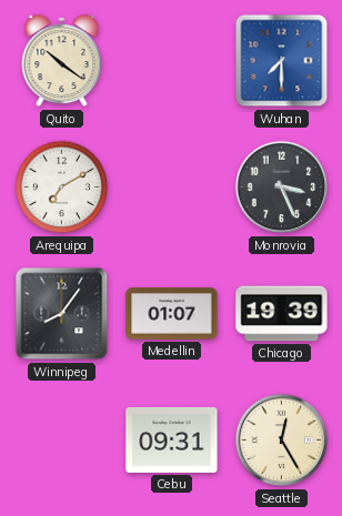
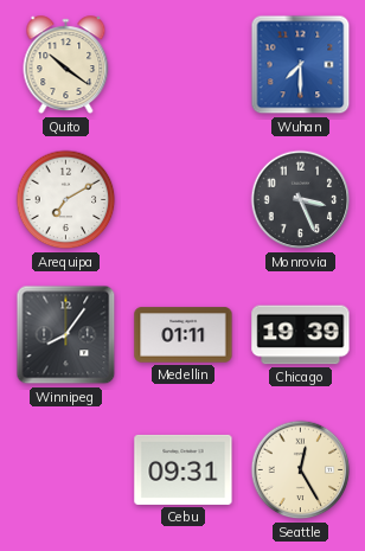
Medellin: 01:07 -> 01:11
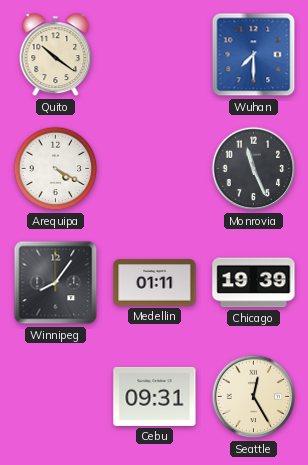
Arequipa: 7:10 -> 4:20
Monrovia: 3:26 -> 11:26
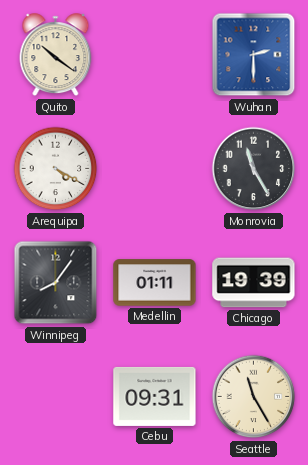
Wuhan: 7:30 -> 2:30
Monrovia: 11:26 -> 11:25
Seattle: 12:25 -> 11:25
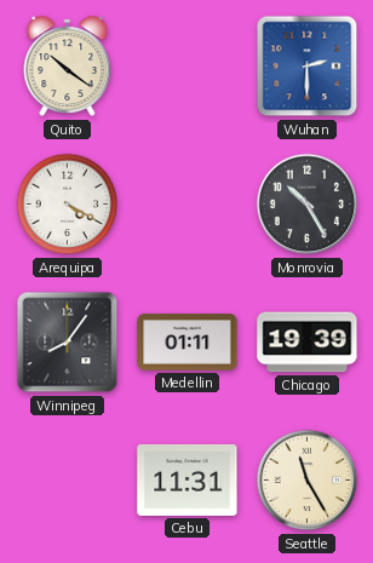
Monrovia: 11:25 -> 10:25
Cebu: 09:31 -> 11:31
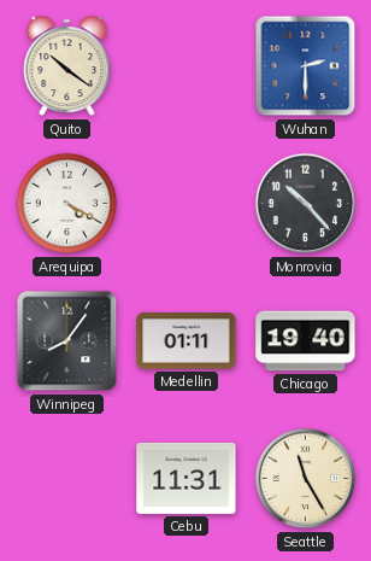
Monrovia: 10:25 -> 10:23
Chicago: 19:39 -> 19:40
